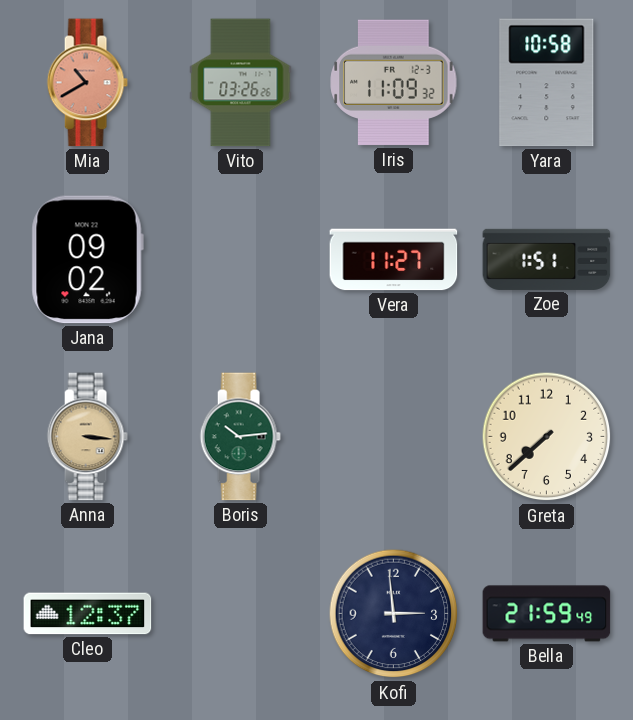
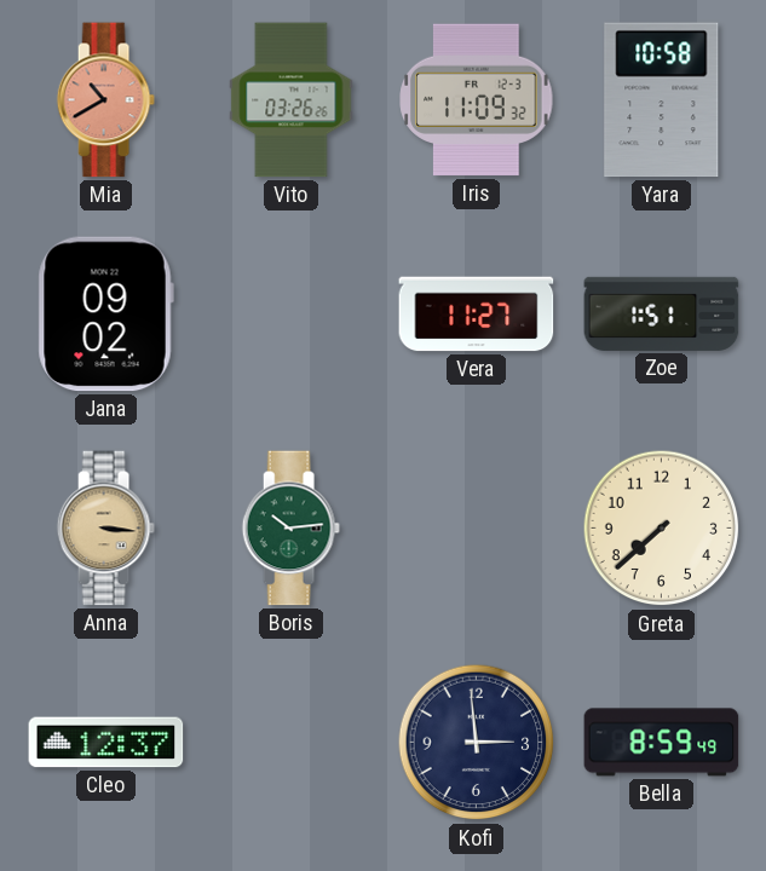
Bella: 21:59 -> 8:59
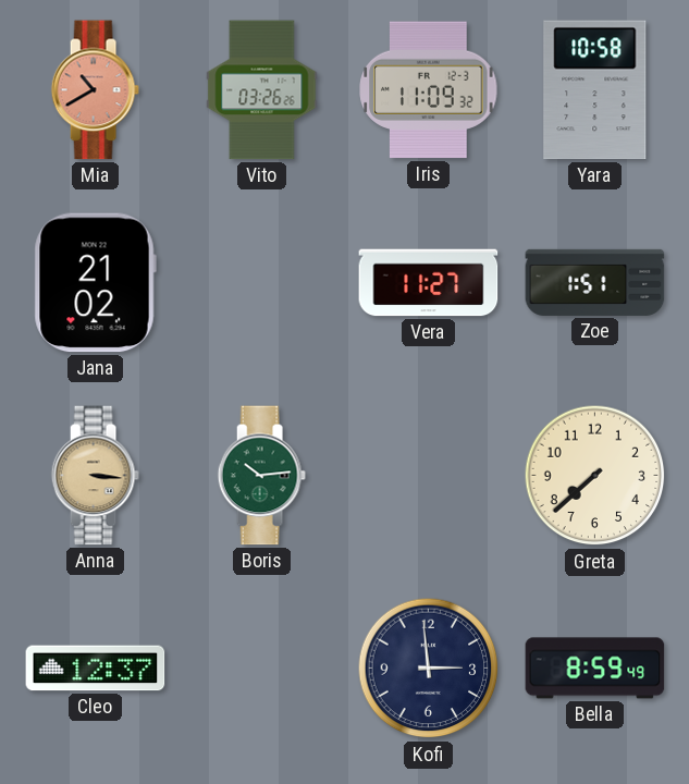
Jana: 09:02 -> 21:02
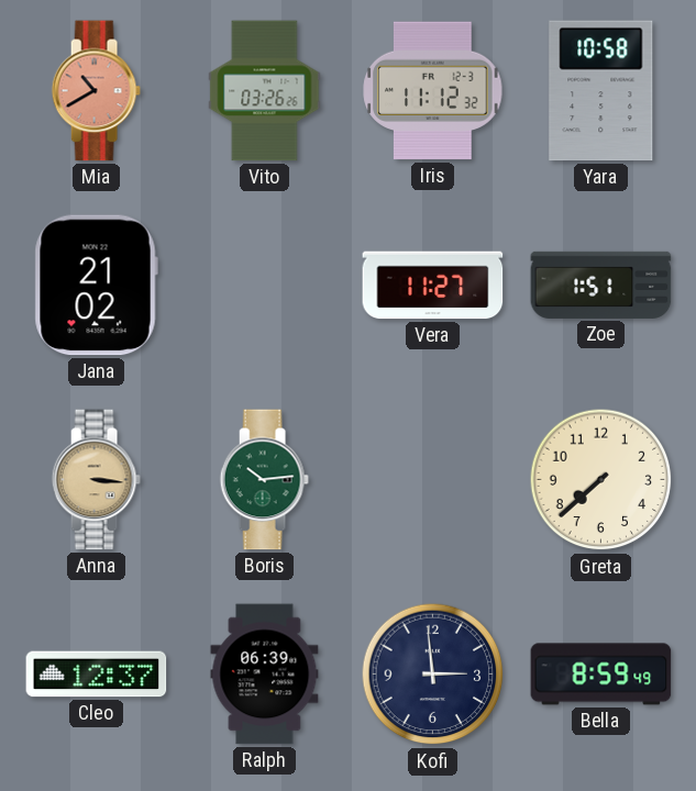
Iris: 11:09 -> 11:12
Ralph: none -> 06:39
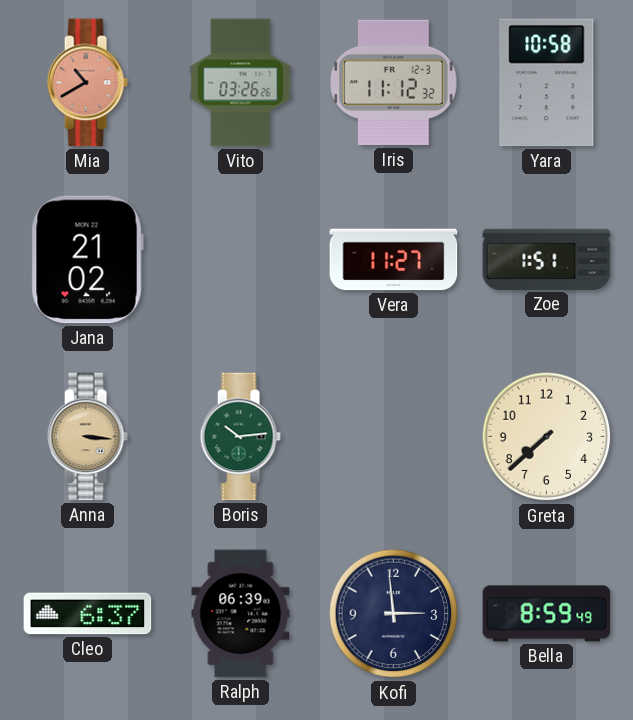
Cleo: 12:37 -> 6:37
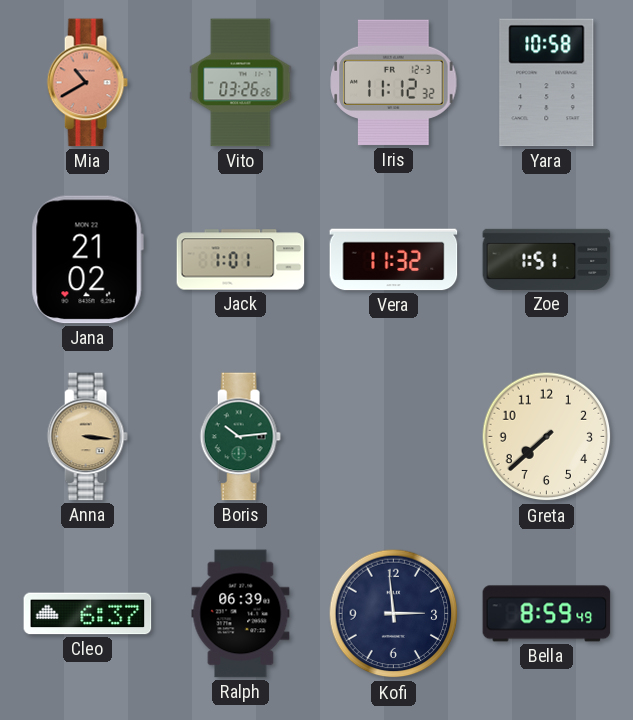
Jack: none -> 1:01
Vera: 11:27 -> 11:32
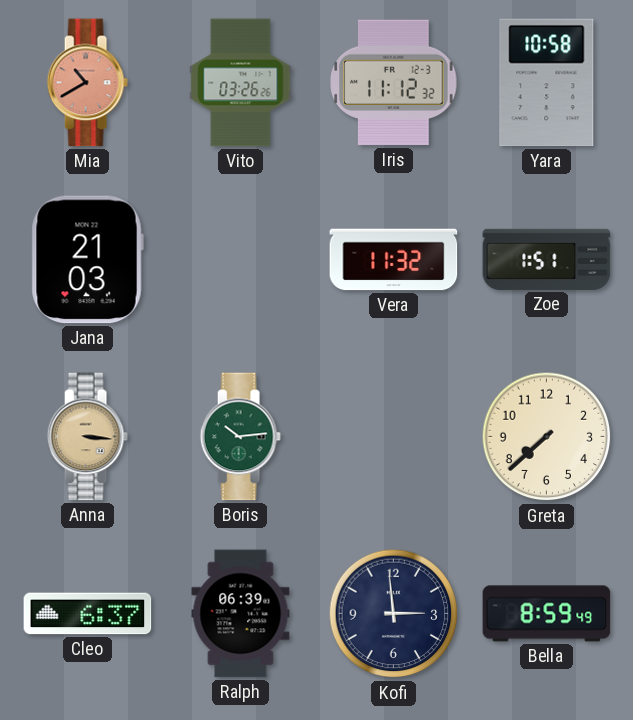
Jana: 21:02 -> 21:03
Jack: 1:01 -> none
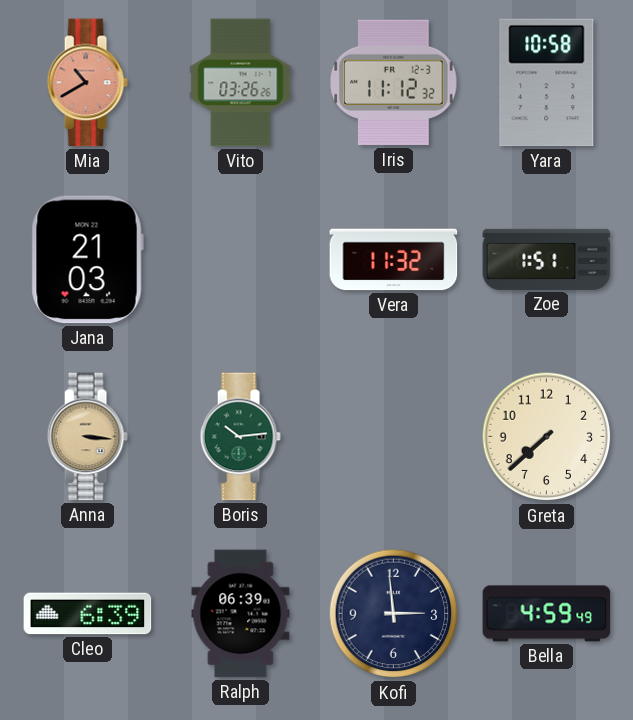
Cleo: 6:37 -> 6:39
Bella: 8:59 -> 4:59
